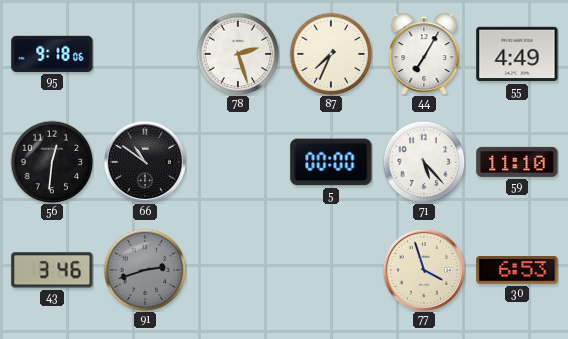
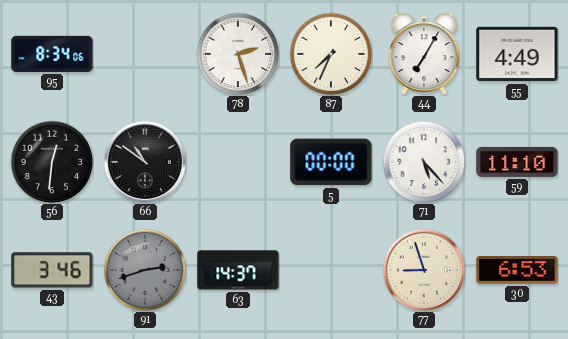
95: 9:18 -> 8:34
63: none -> 14:37
77: 3:57 -> 8:57
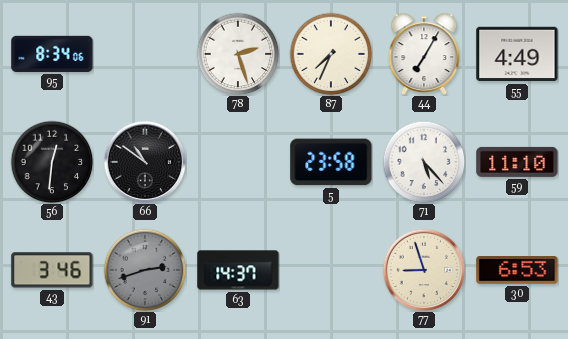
5: 00:00 -> 23:58
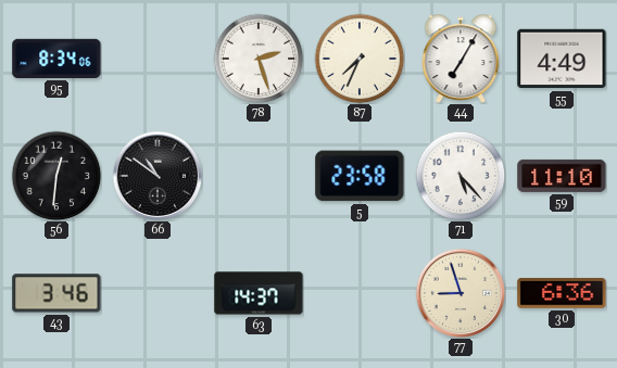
91: 2:42 -> none
30: 6:53 -> 6:36
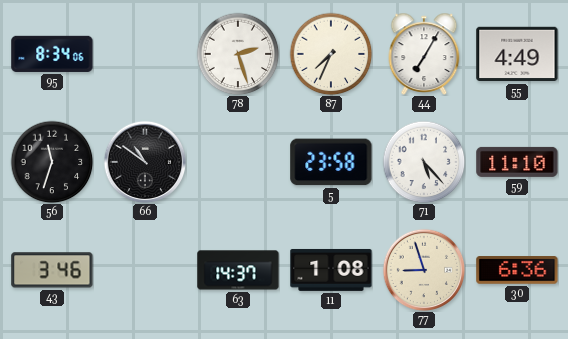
56: 12:31 -> 11:33
11: none -> 1:08
